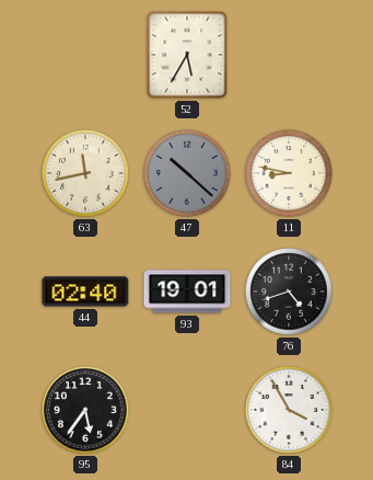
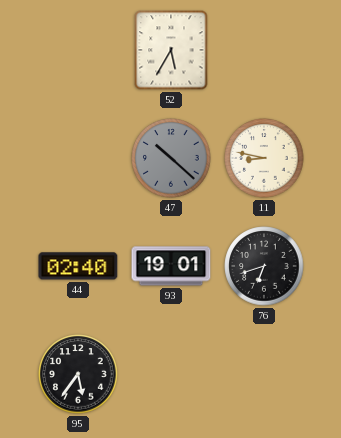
63: 11:43 -> none
76: 4:42 -> 6:42
84: 3:55 -> none
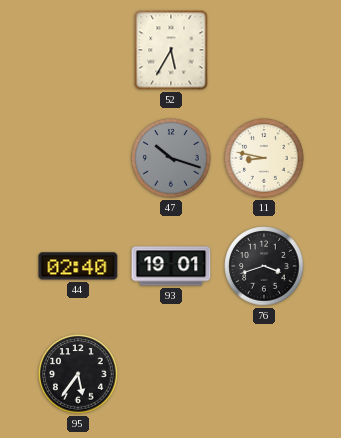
47: 10:22 -> 10:18
76: 6:42 -> 3:42
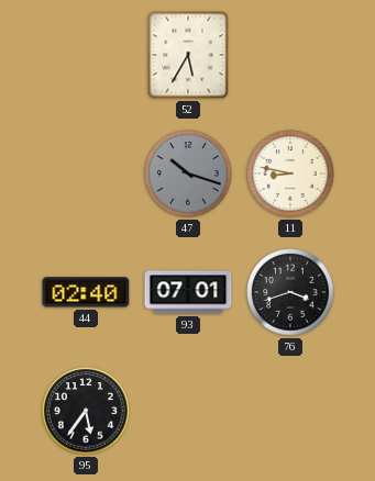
93: 19:01 -> 07:01
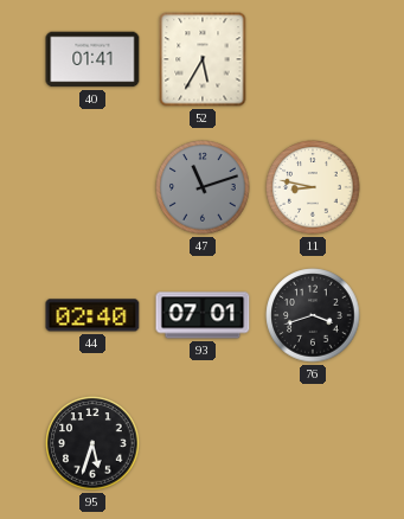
40: none -> 01:41
47: 10:18 -> 11:12
95: 5:36 -> 5:33
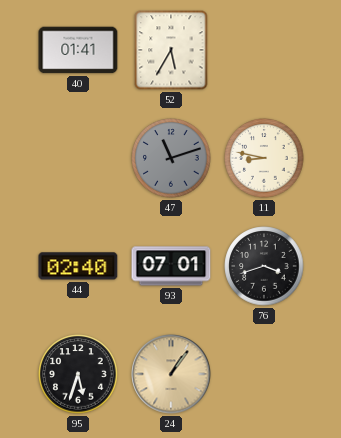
24: none -> 1:06
